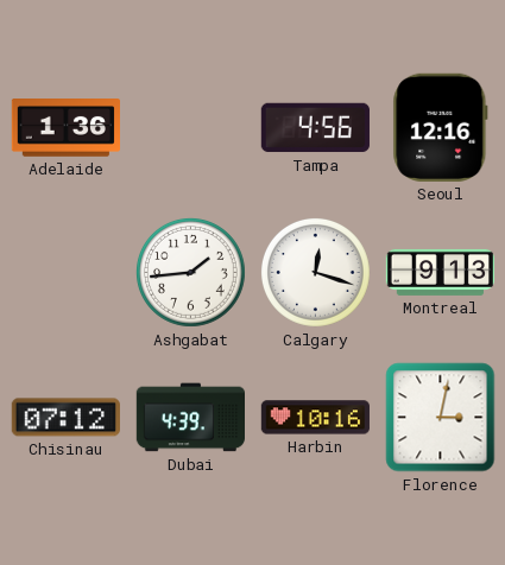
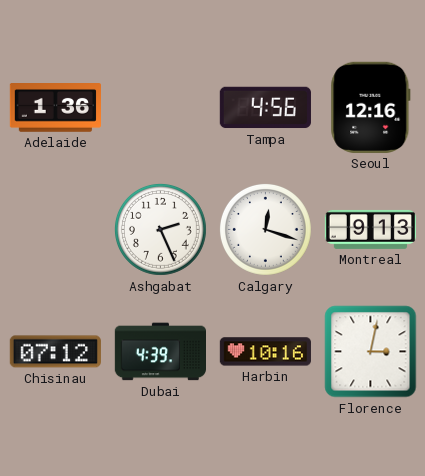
Ashgabat: 1:44 -> 2:26
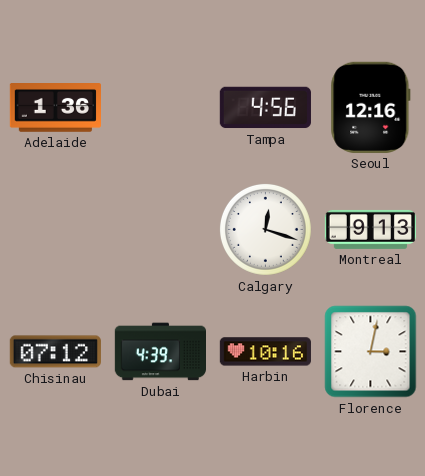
Ashgabat: 2:26 -> none
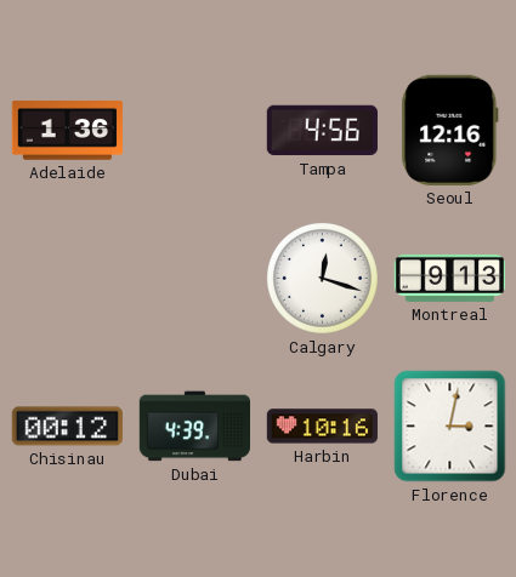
Chisinau: 07:12 -> 00:12
